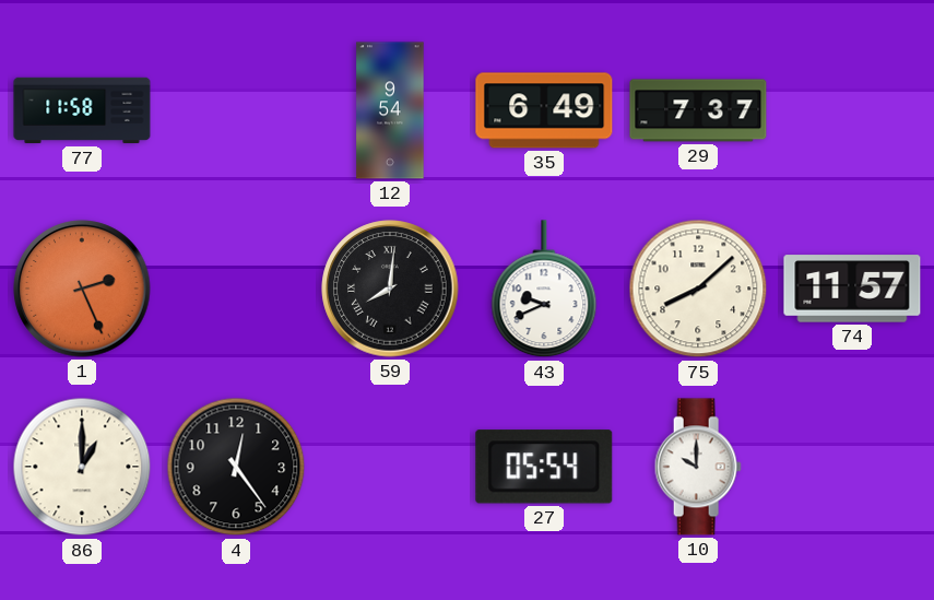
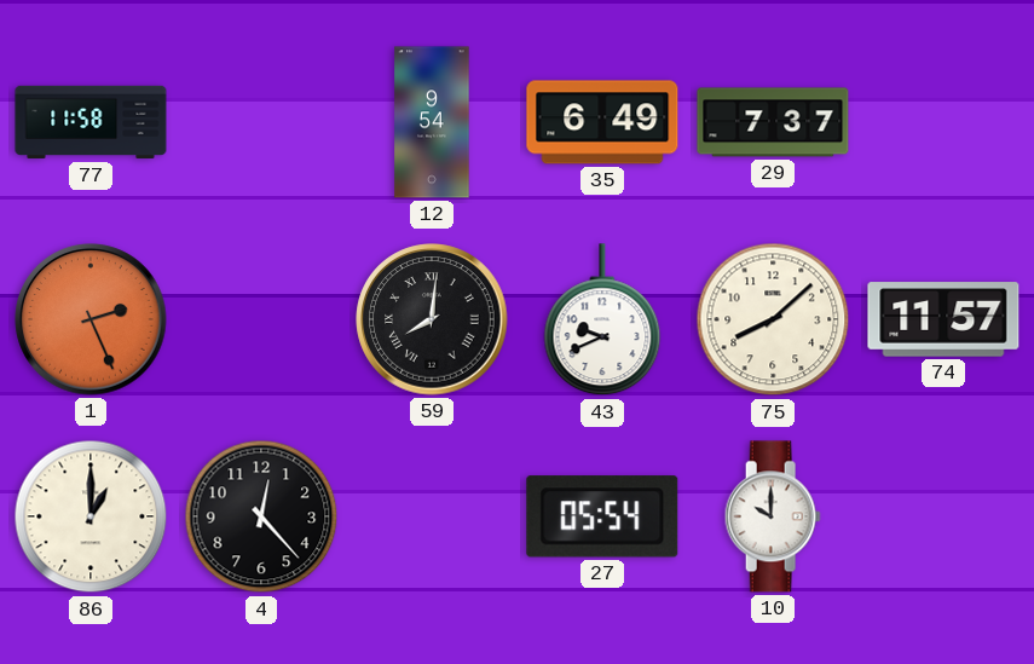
4: 12:24 -> 12:23
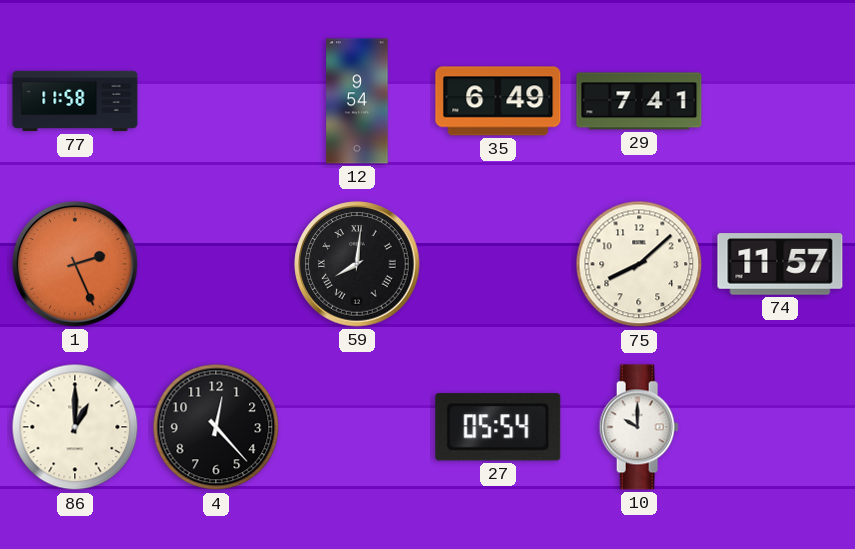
29: 7:37 -> 7:41
43: 9:41 -> none
